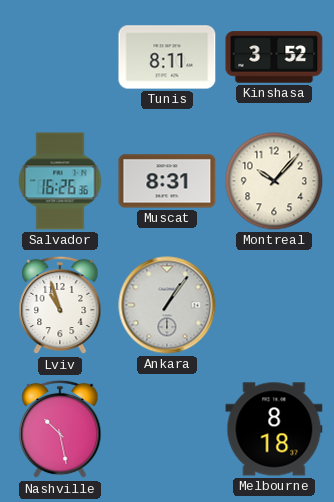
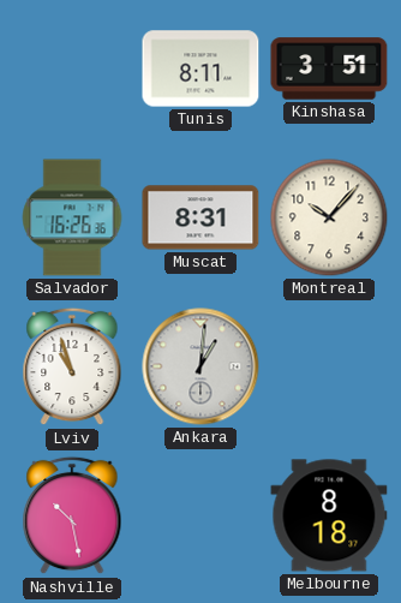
Kinshasa: 3:52 -> 3:51
Ankara: 1:06 -> 1:01
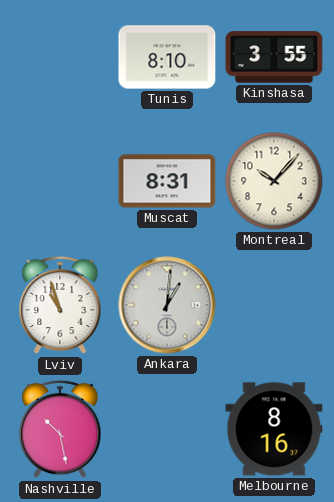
Tunis: 8:11 -> 8:10
Kinshasa: 3:51 -> 3:55
Salvador: 16:26 -> none
Melbourne: 8:18 -> 8:16
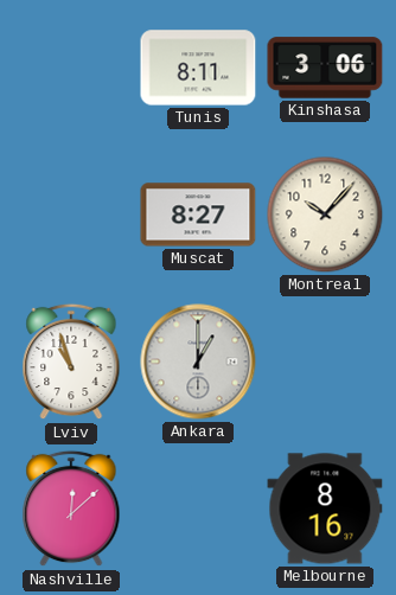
Tunis: 8:10 -> 8:11
Kinshasa: 3:55 -> 3:06
Muscat: 8:31 -> 8:27
Ankara: 1:01 -> 1:00
Nashville: 10:28 -> 12:08
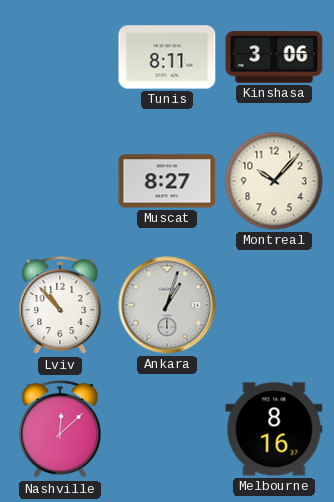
Lviv: 10:57 -> 10:53
Ankara: 1:00 -> 1:03
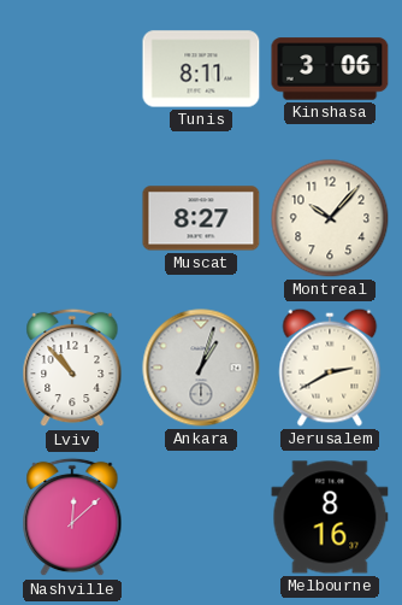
Jerusalem: none -> 2:40
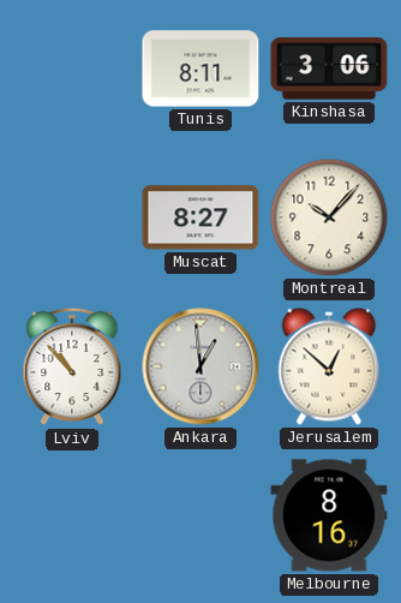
Ankara: 1:03 -> 12:59
Jerusalem: 2:40 -> 12:52
Nashville: 12:08 -> none
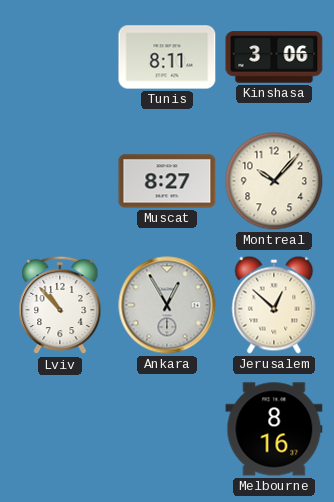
Ankara: 12:59 -> 12:55
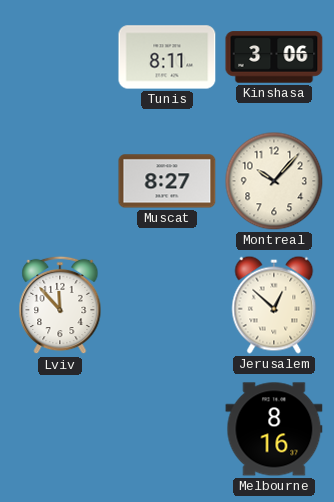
Lviv: 10:53 -> 11:53
Ankara: 12:55 -> none
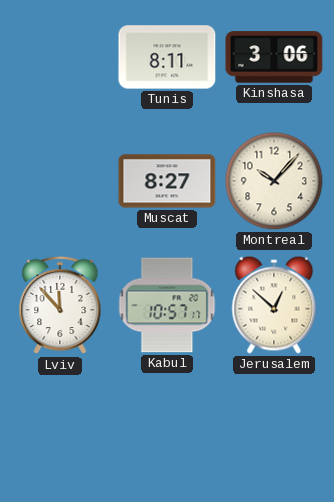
Kabul: none -> 10:57
Melbourne: 8:16 -> none
